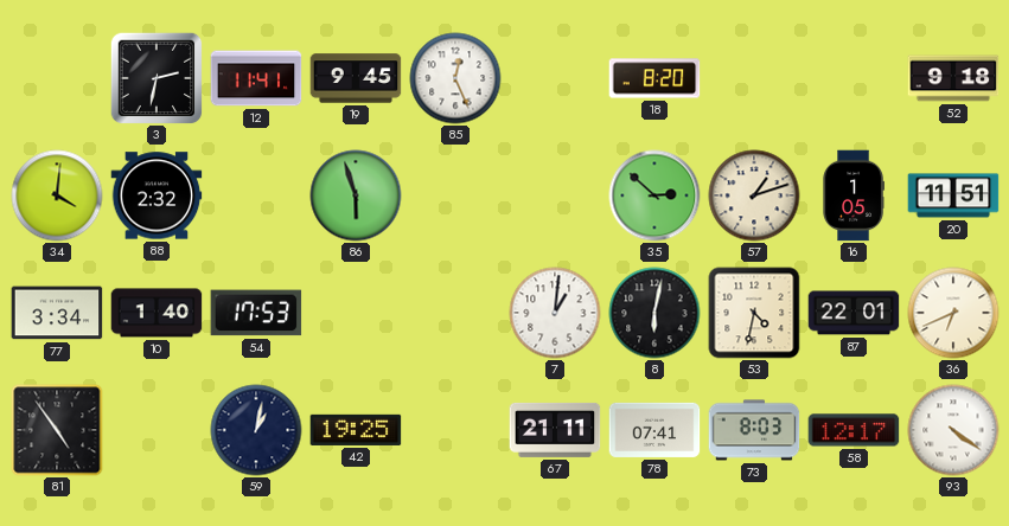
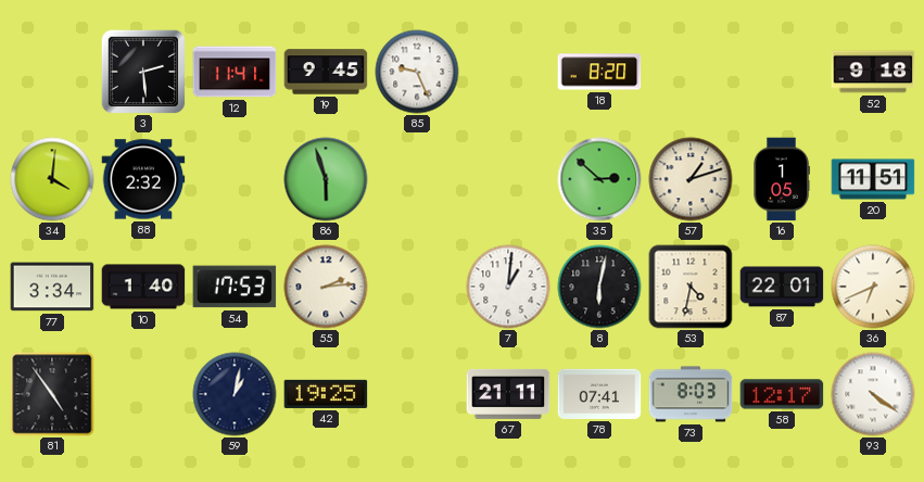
3: 2:32 -> 2:29
85: 12:26 -> 9:26
55: none -> 2:14
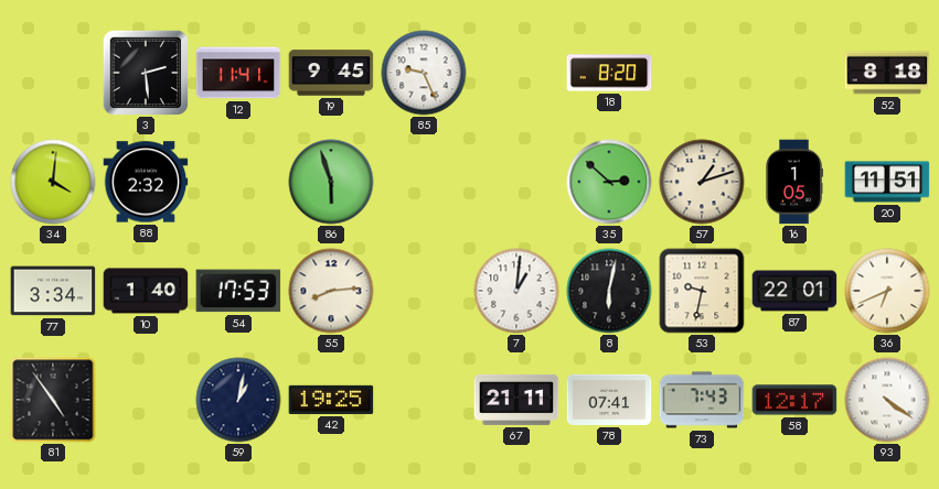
52: 9:18 -> 8:18
55: 2:14 -> 8:14
53: 4:32 -> 9:32
73: 8:03 -> 7:43
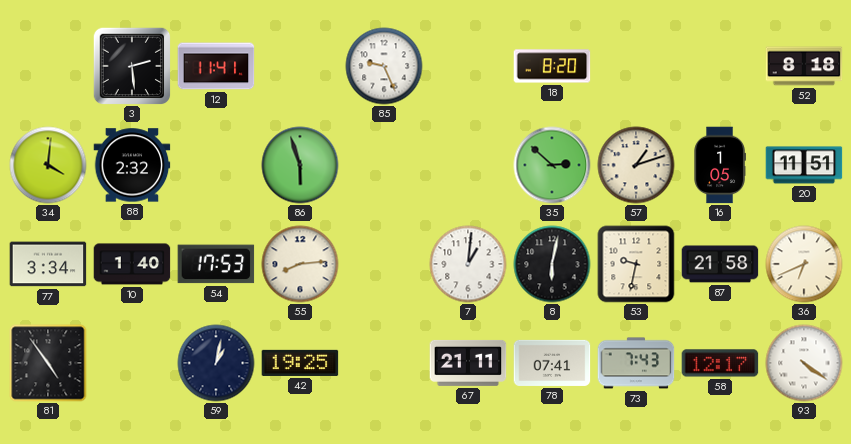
19: 9:45 -> none
87: 22:01 -> 21:58
